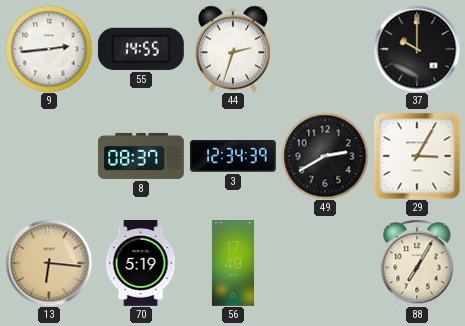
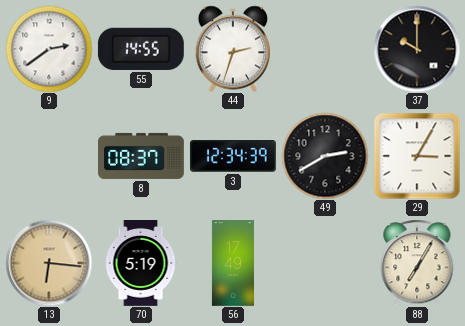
9: 2:44 -> 2:39
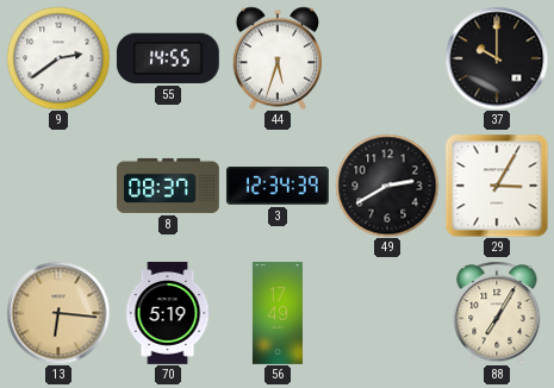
44: 2:33 -> 5:33
